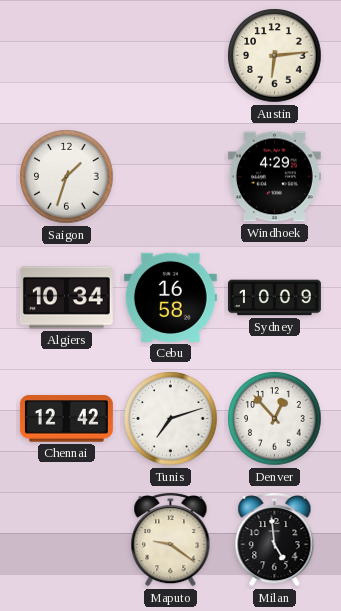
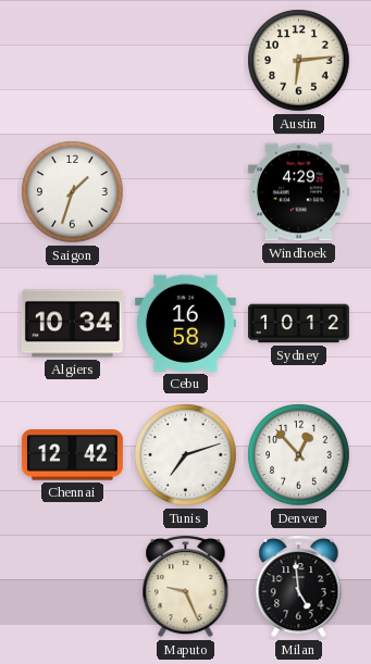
Sydney: 10:09 -> 10:12
Maputo: 9:21 -> 9:26
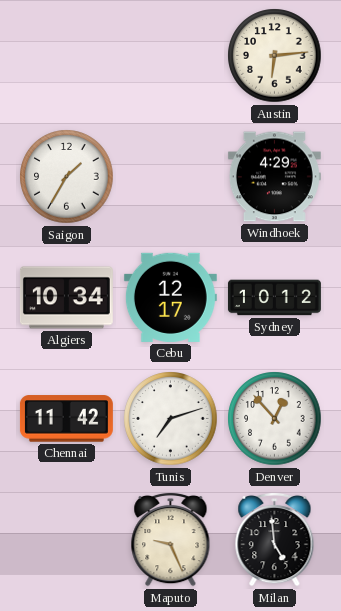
Saigon: 1:33 -> 1:35
Cebu: 16:58 -> 12:17
Chennai: 12:42 -> 11:42
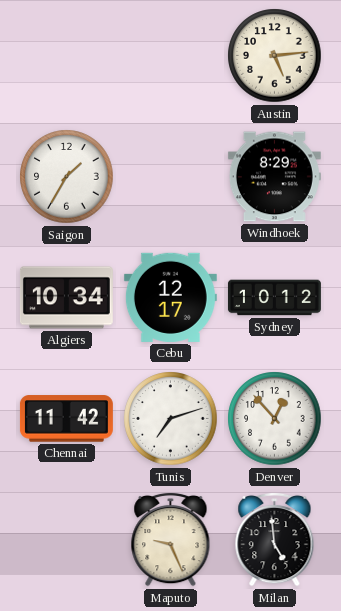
Austin: 6:14 -> 5:14
Windhoek: 4:29 -> 8:29
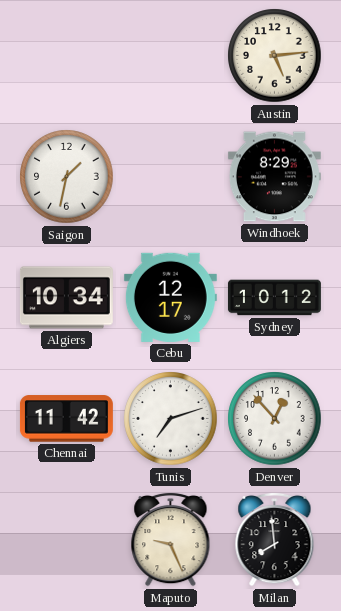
Saigon: 1:35 -> 1:32
Milan: 4:59 -> 7:59
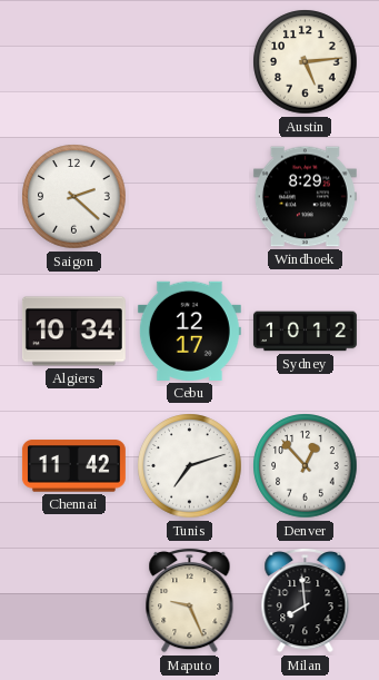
Saigon: 1:32 -> 2:22
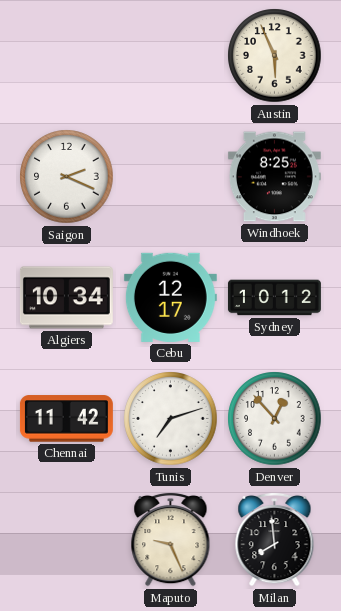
Austin: 5:14 -> 5:56
Saigon: 2:22 -> 2:19
Windhoek: 8:29 -> 8:25
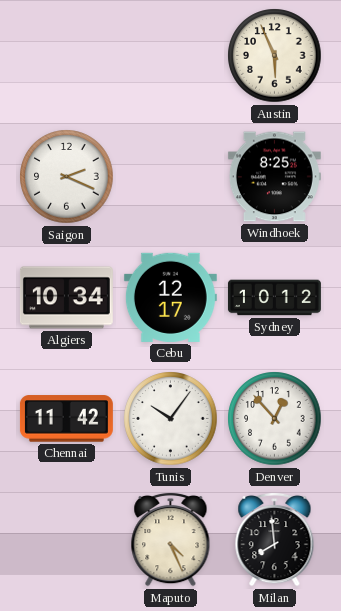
Tunis: 7:12 -> 10:06
Maputo: 9:26 -> 4:26
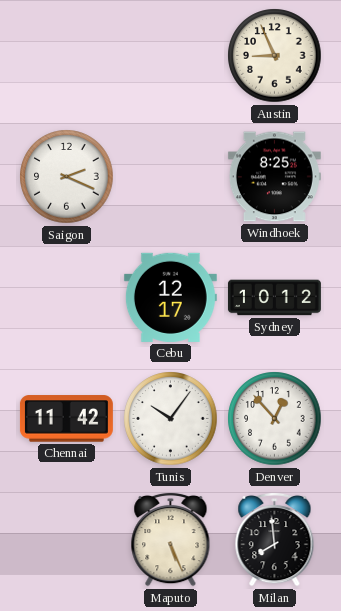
Austin: 5:56 -> 8:56
Algiers: 10:34 -> none
Maputo: 4:26 -> 5:26
